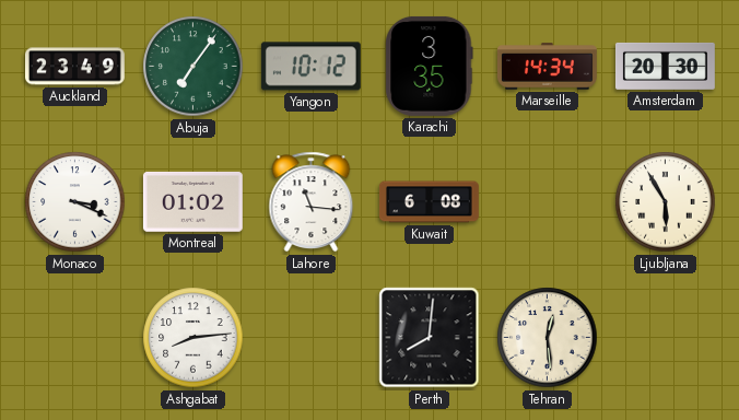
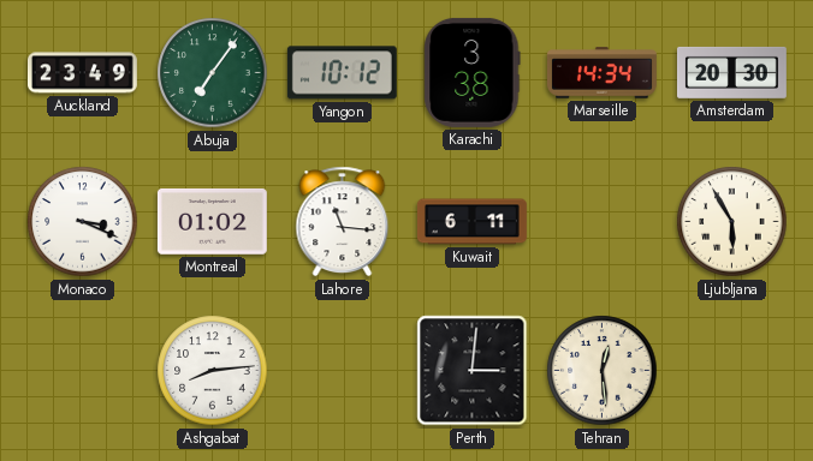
Karachi: 3:35 -> 3:38
Kuwait: 6:08 -> 6:11
Perth: 8:01 -> 3:01
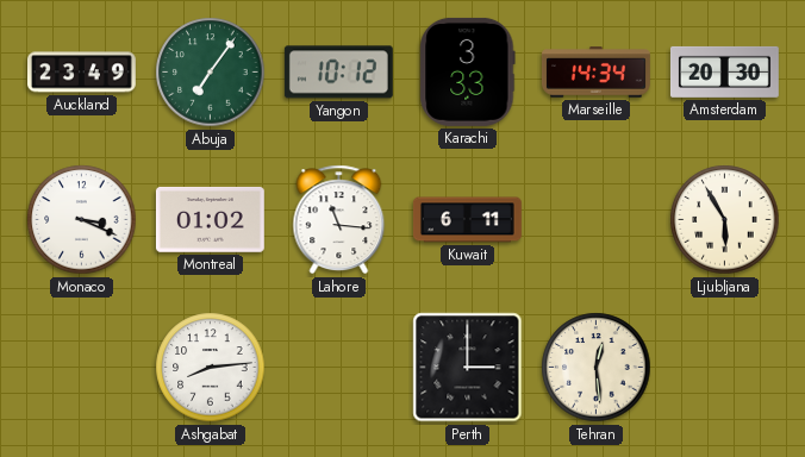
Karachi: 3:38 -> 3:33
Perth: 3:01 -> 3:00
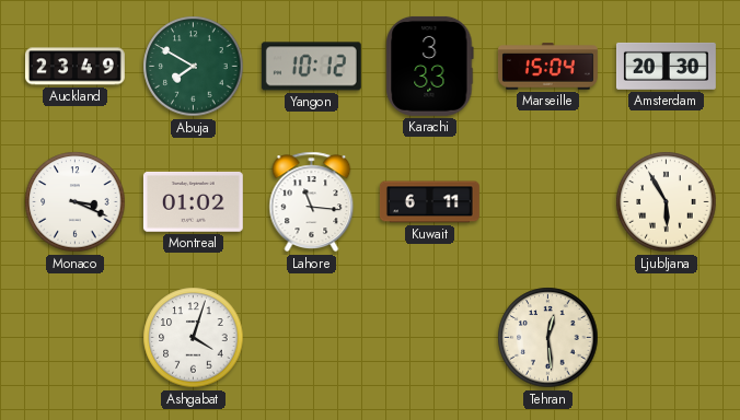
Abuja: 7:06 -> 7:50
Marseille: 14:34 -> 15:04
Ashgabat: 8:14 -> 4:03
Perth: 3:00 -> none
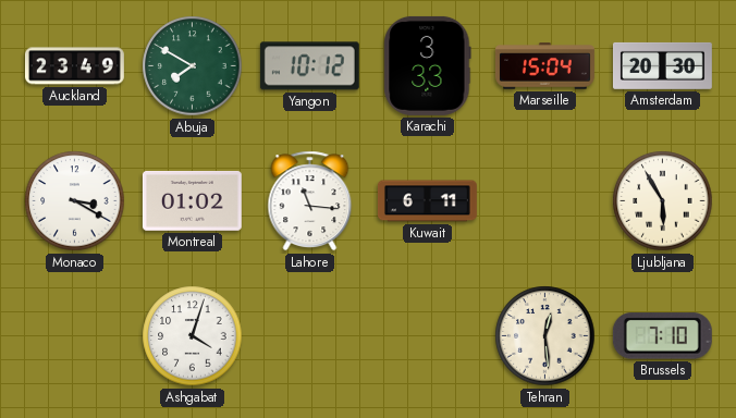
Monaco: 3:19 -> 3:20
Brussels: none -> 7:10
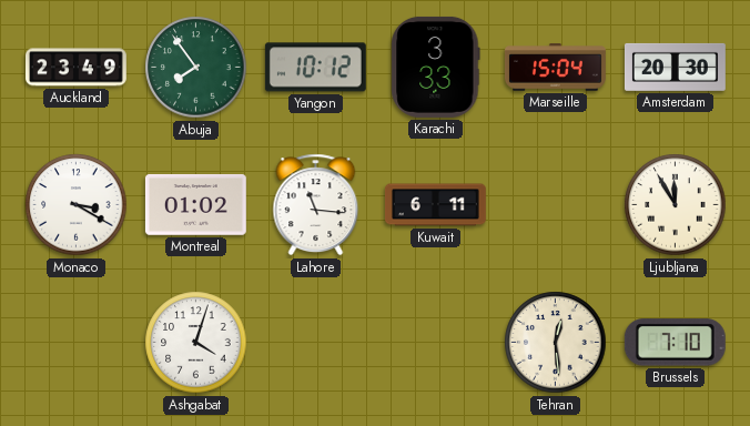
Abuja: 7:50 -> 7:54
Ljubljana: 5:55 -> 11:55
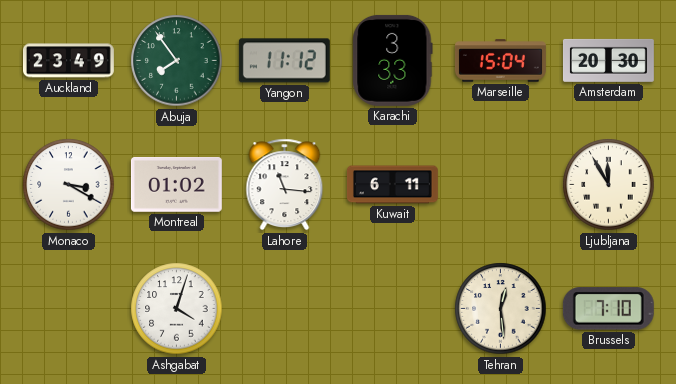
Yangon: 10:12 -> 11:12
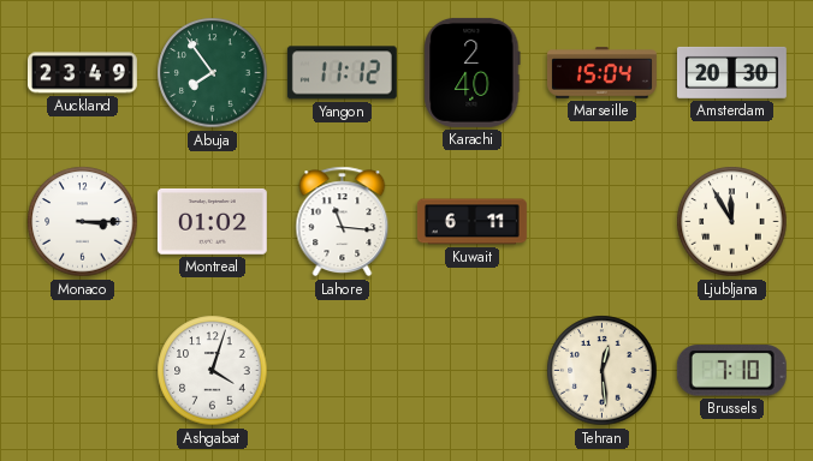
Karachi: 3:33 -> 2:40
Monaco: 3:20 -> 3:15
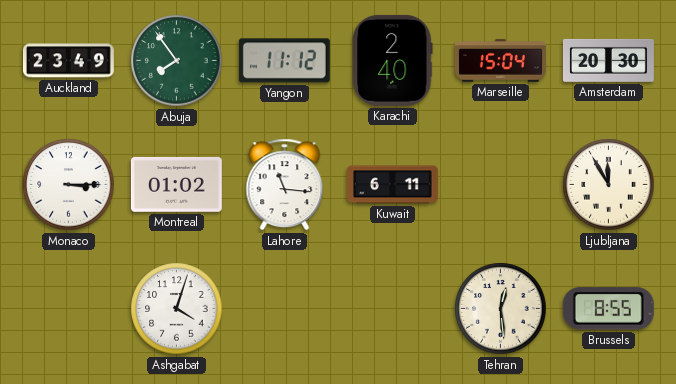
Brussels: 7:10 -> 8:55
